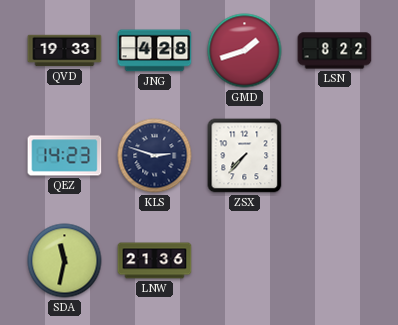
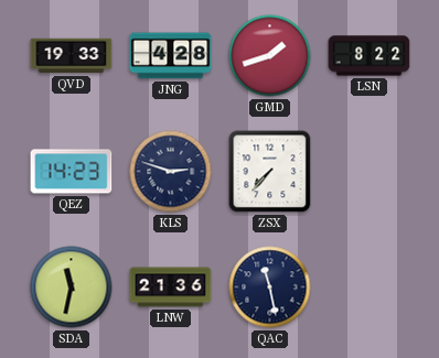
QAC: none -> 11:28
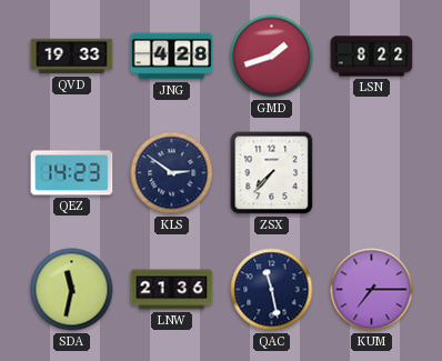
KLS: 2:48 -> 2:51
KUM: none -> 7:15
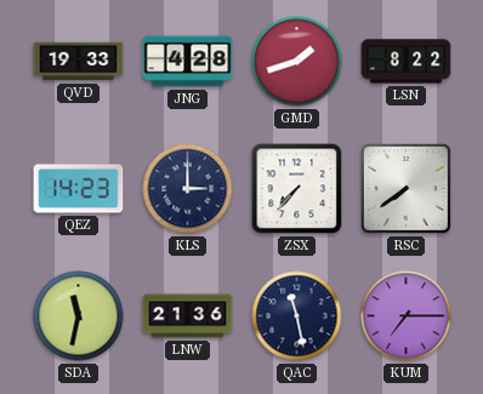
KLS: 2:51 -> 3:00
RSC: none -> 7:39
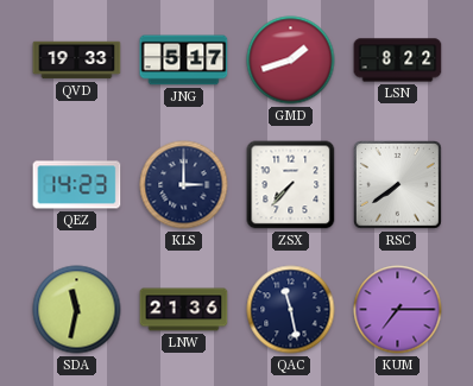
JNG: 4:28 -> 5:17
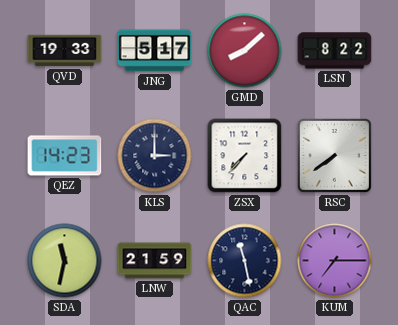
GMD: 1:42 -> 8:08
LNW: 21:36 -> 21:59
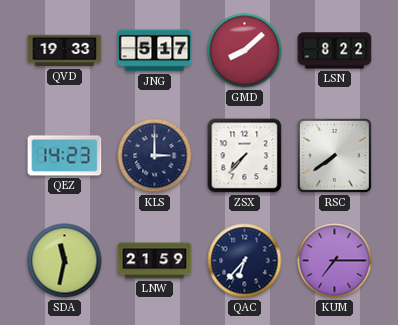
QAC: 11:28 -> 6:37
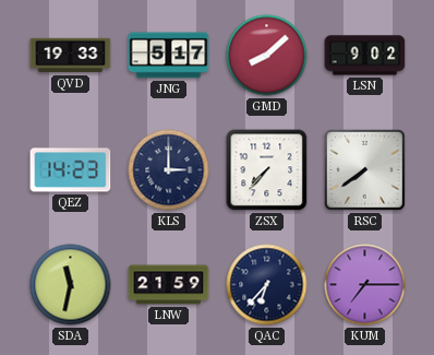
LSN: 8:22 -> 9:02
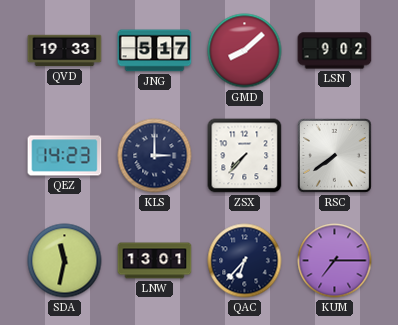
LNW: 21:59 -> 13:01
